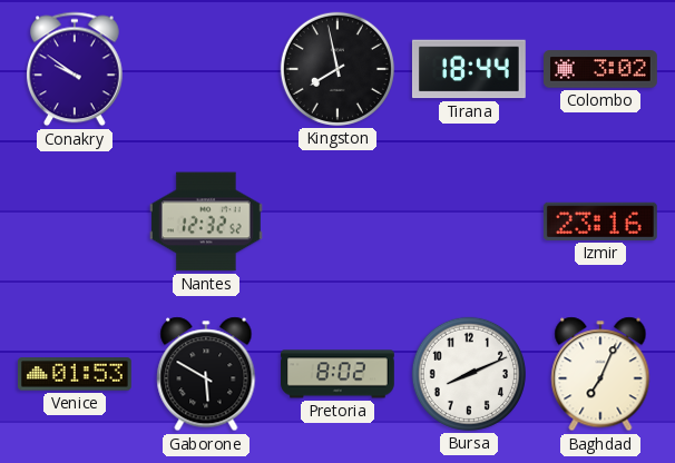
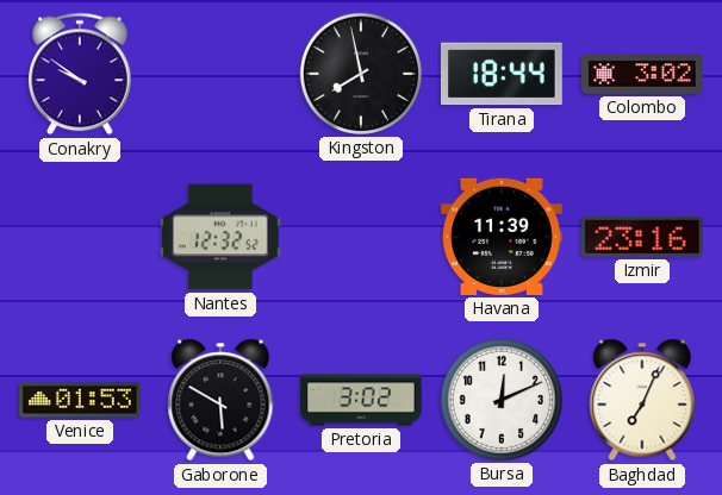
Havana: none -> 11:39
Pretoria: 8:02 -> 3:02
Bursa: 8:11 -> 12:11
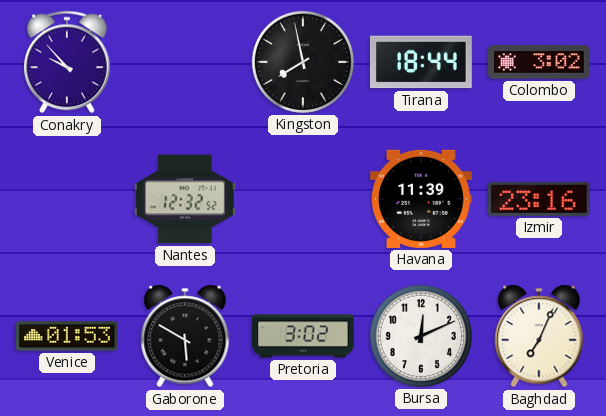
Conakry: 9:51 -> 9:53
